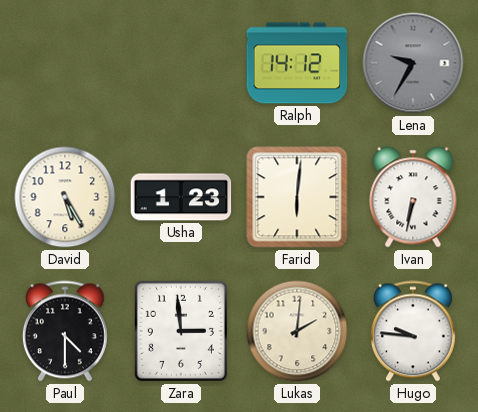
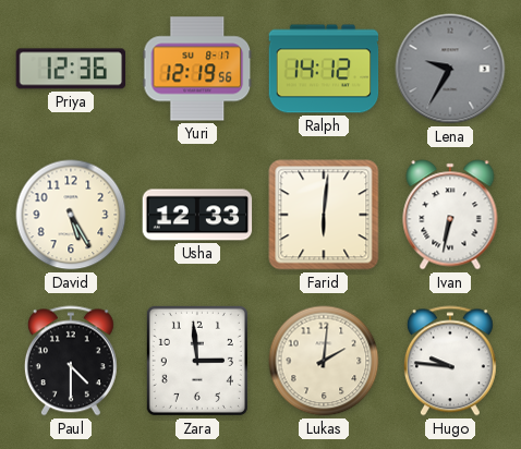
Priya: none -> 12:36
Yuri: none -> 12:19
Usha: 1:23 -> 12:33
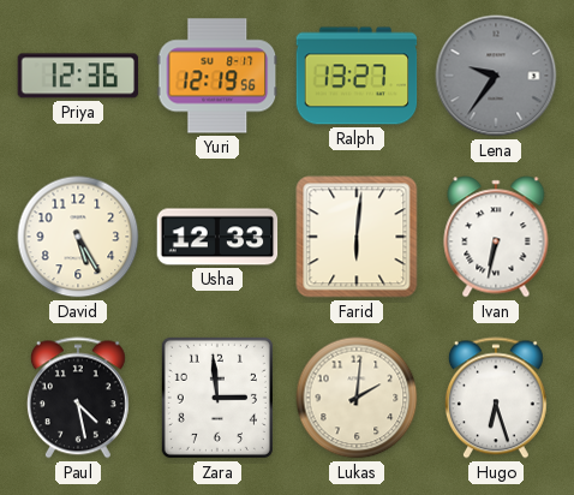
Ralph: 14:12 -> 13:27
Lena: 9:35 -> 9:36
Paul: 4:30 -> 4:28
Hugo: 9:46 -> 6:27
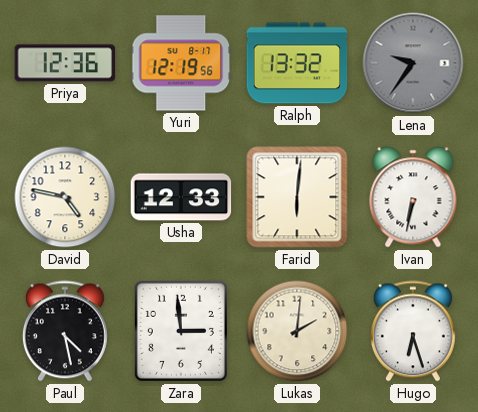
Ralph: 13:27 -> 13:32
David: 5:25 -> 4:47
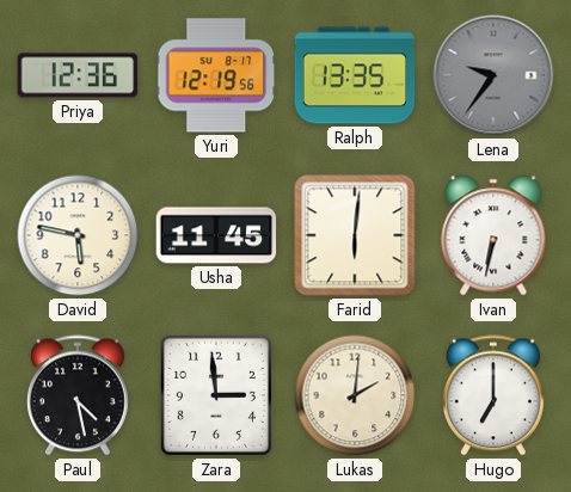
Ralph: 13:32 -> 13:35
David: 4:47 -> 5:47
Usha: 12:33 -> 11:45
Hugo: 6:27 -> 7:00
